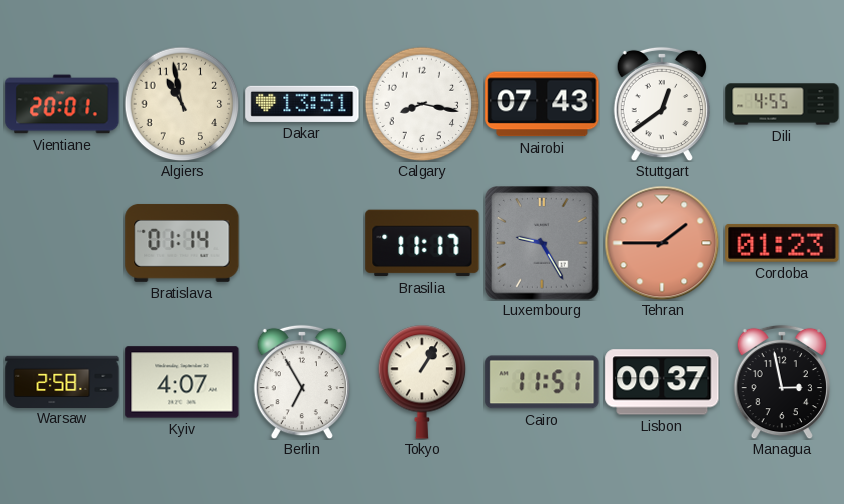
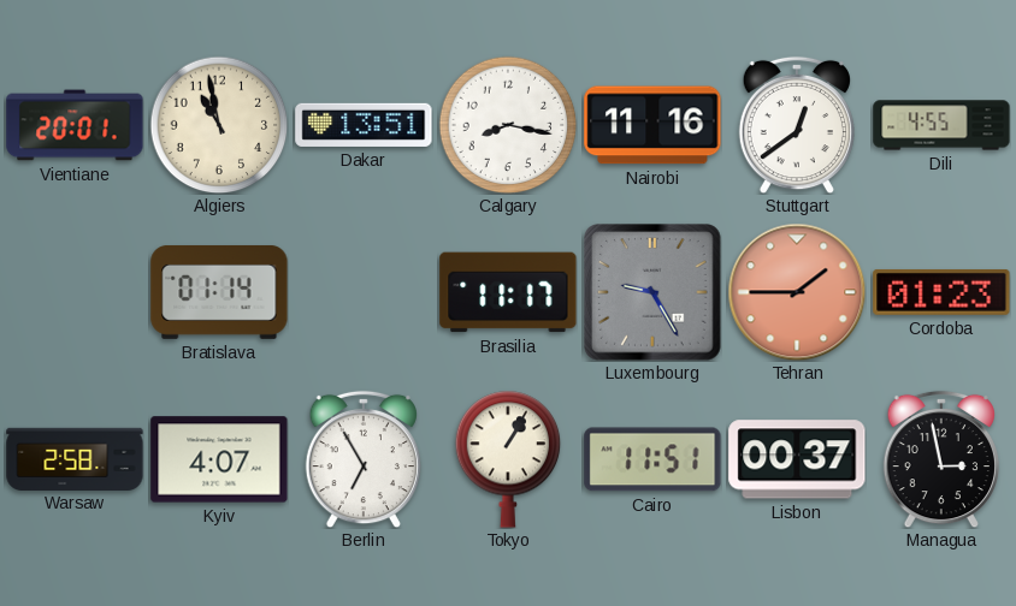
Nairobi: 07:43 -> 11:16
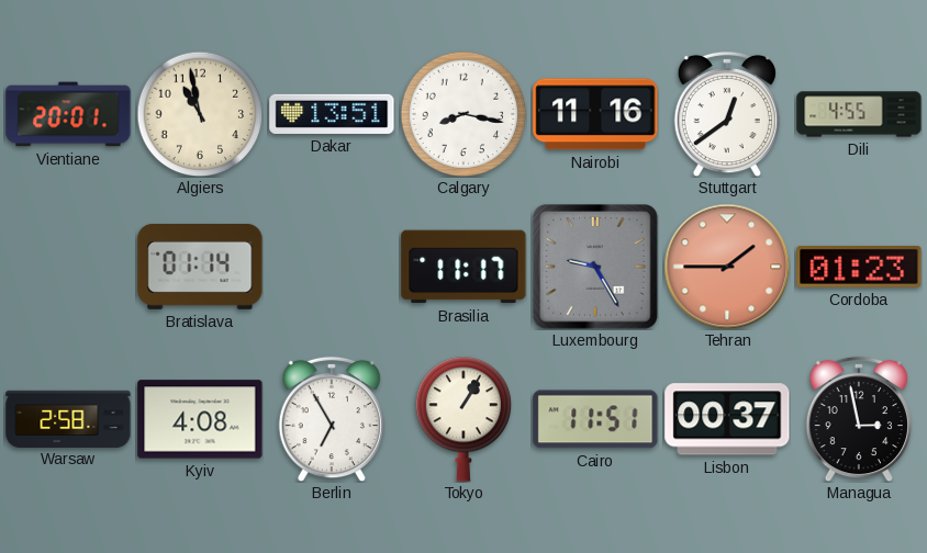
Kyiv: 4:07 -> 4:08
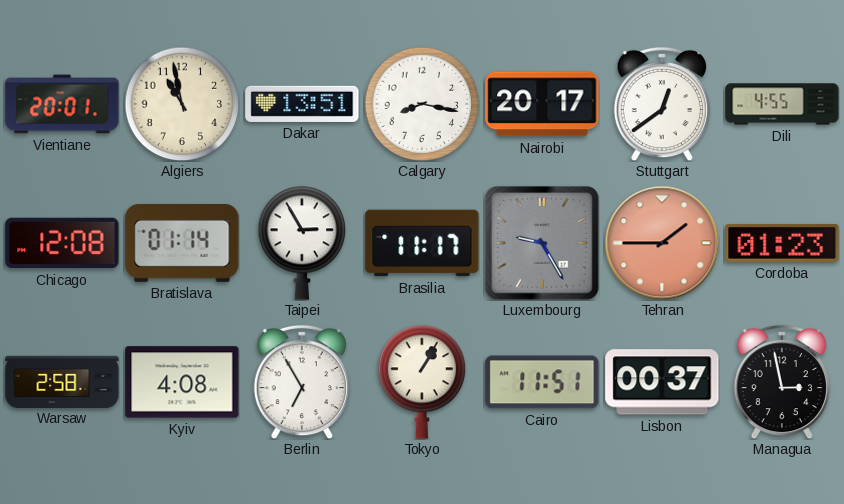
Nairobi: 11:16 -> 20:17
Chicago: none -> 12:08
Taipei: none -> 2:55
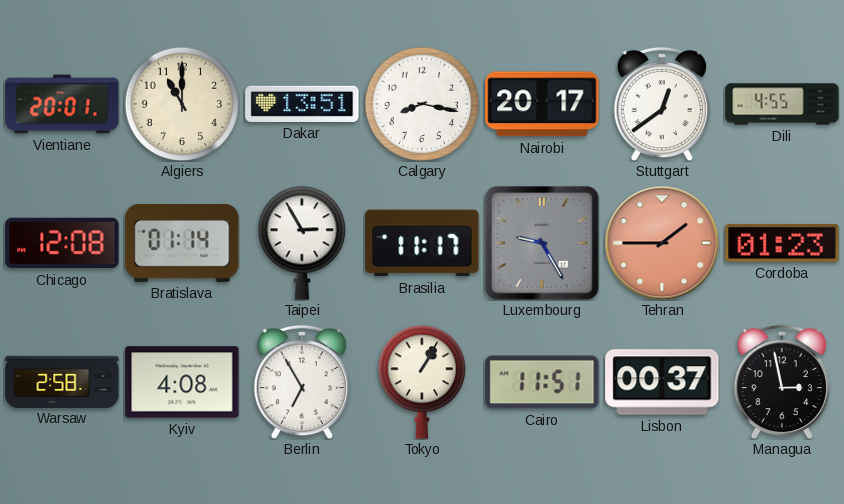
Algiers: 10:58 -> 11:00
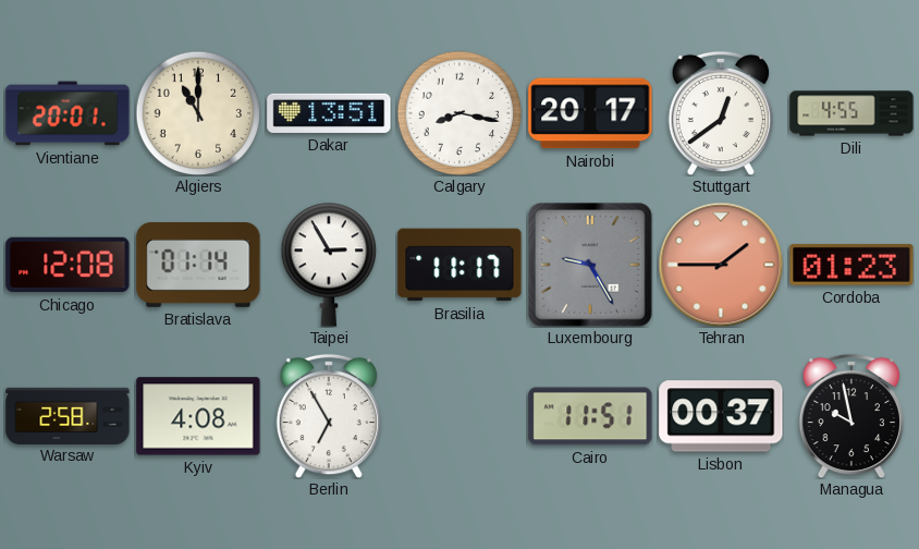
Tokyo: 1:05 -> none
Managua: 2:58 -> 9:58
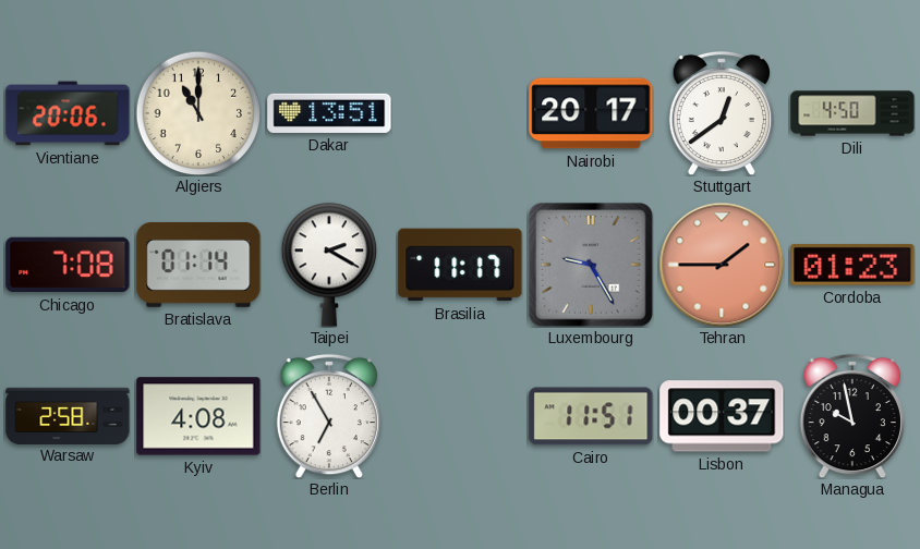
Vientiane: 20:01 -> 20:06
Calgary: 8:17 -> none
Dili: 4:55 -> 4:50
Chicago: 12:08 -> 7:08
Taipei: 2:55 -> 2:20
